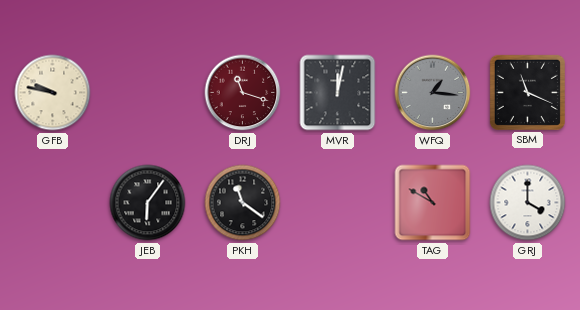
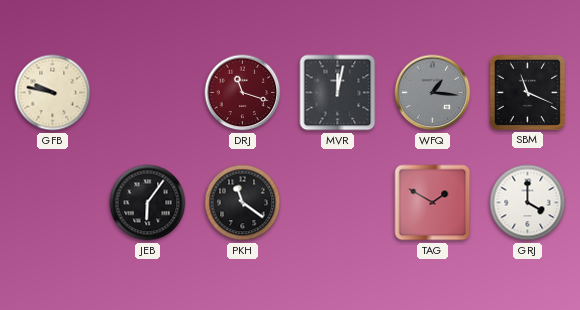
TAG: 10:50 -> 1:50
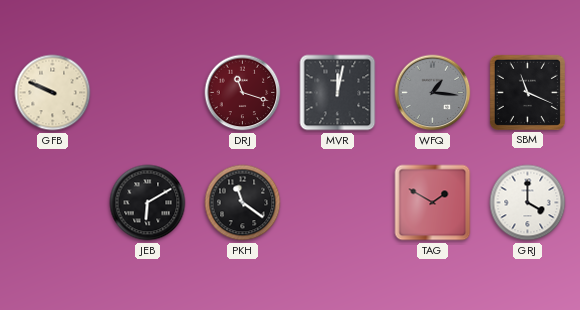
GFB: 9:47 -> 9:49
JEB: 6:06 -> 6:10
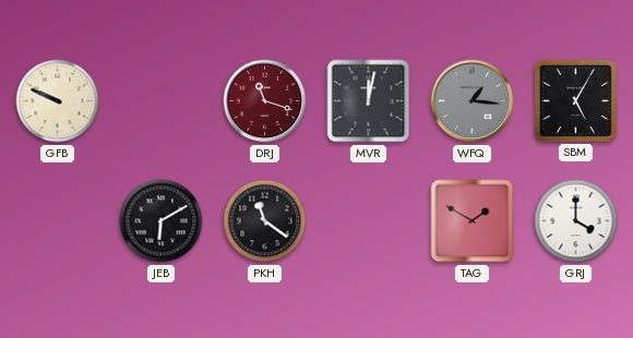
SBM: 11:19 -> 5:05
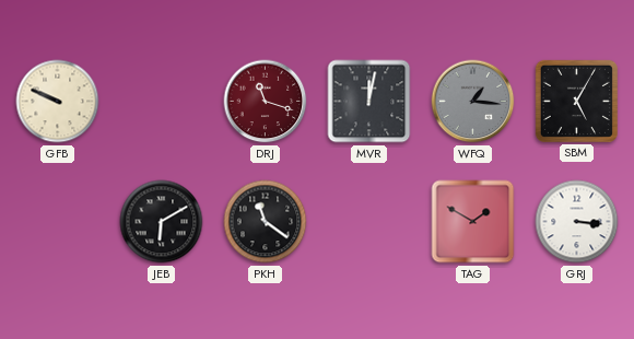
GRJ: 4:00 -> 3:16
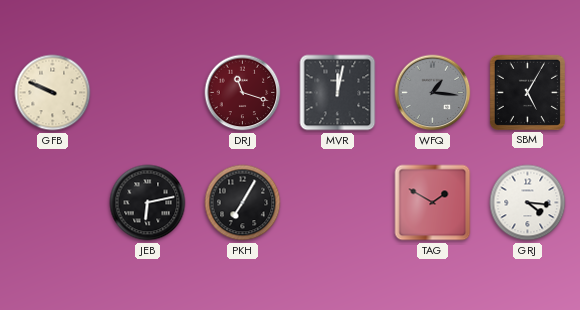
JEB: 6:10 -> 6:13
PKH: 11:21 -> 7:05
GRJ: 3:16 -> 4:16
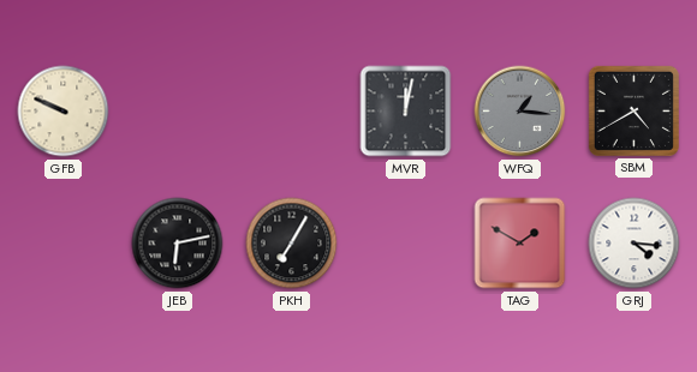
DRJ: 11:18 -> none
SBM: 5:05 -> 4:40
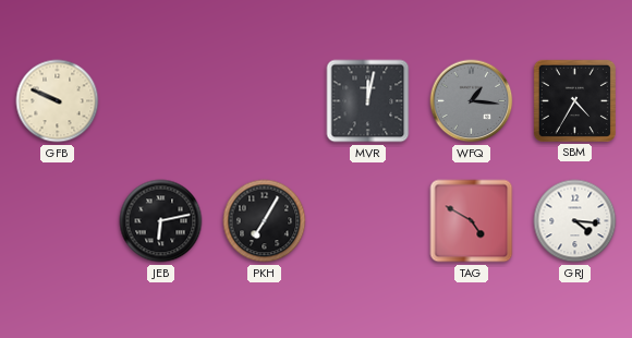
SBM: 4:40 -> 4:35
TAG: 1:50 -> 4:50
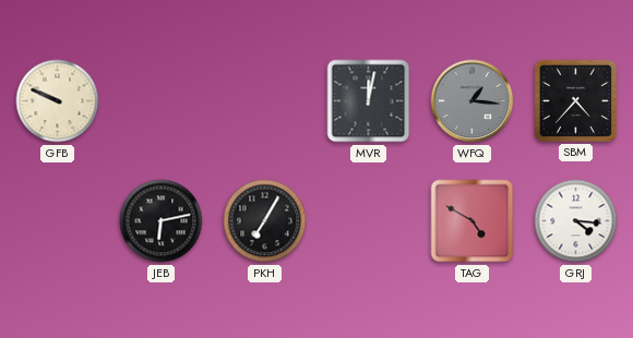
SBM: 4:35 -> 4:37
